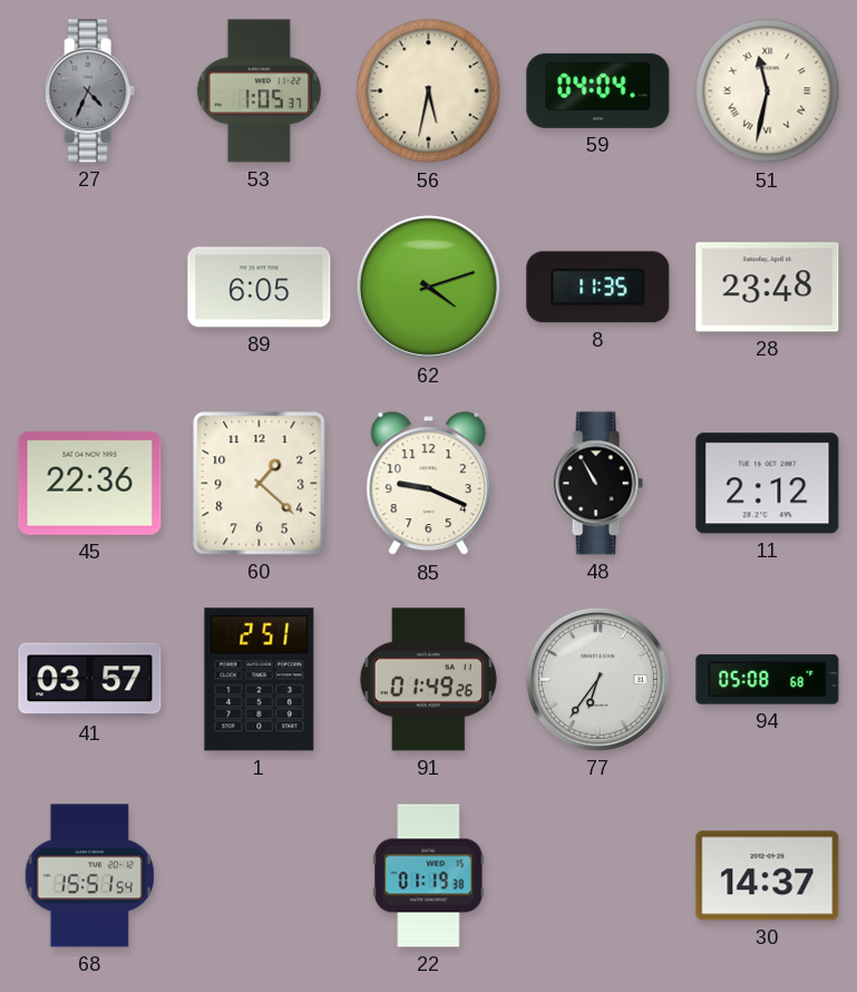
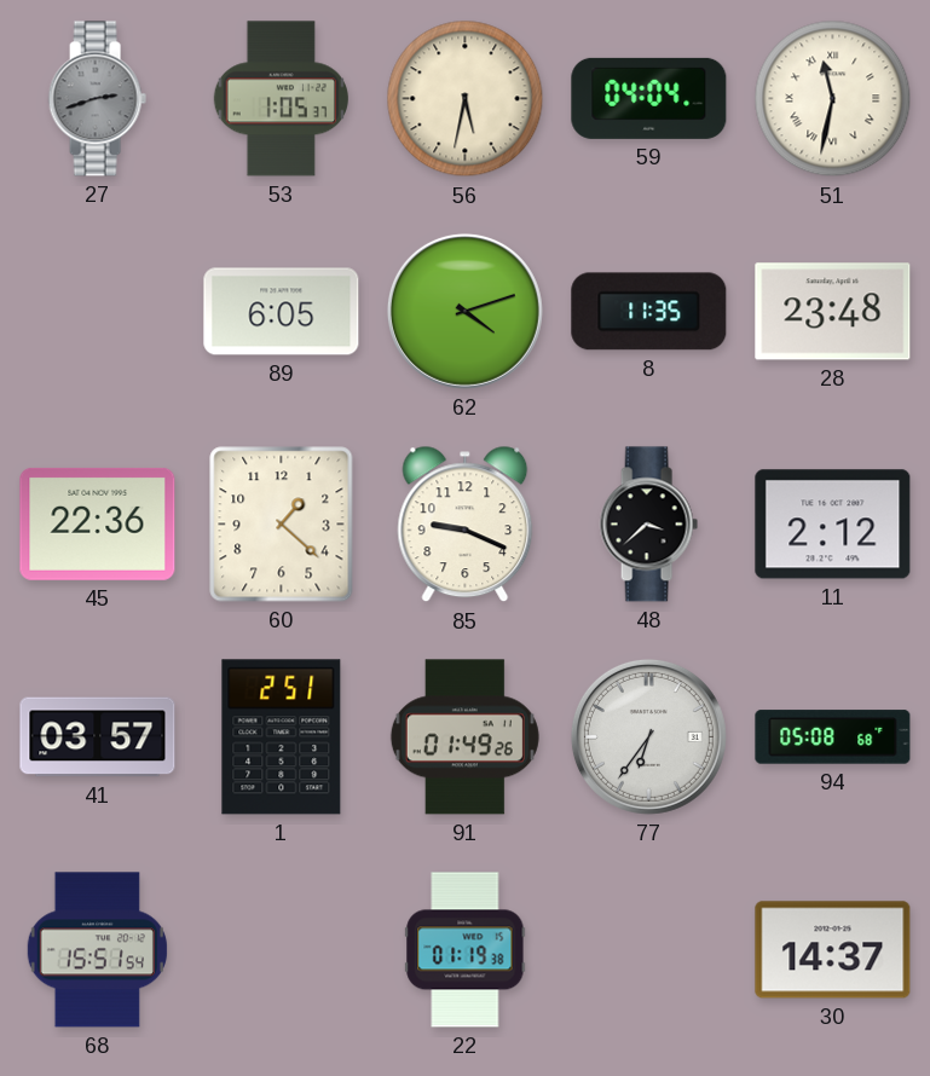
27: 4:34 -> 2:42
48: 10:55 -> 3:38
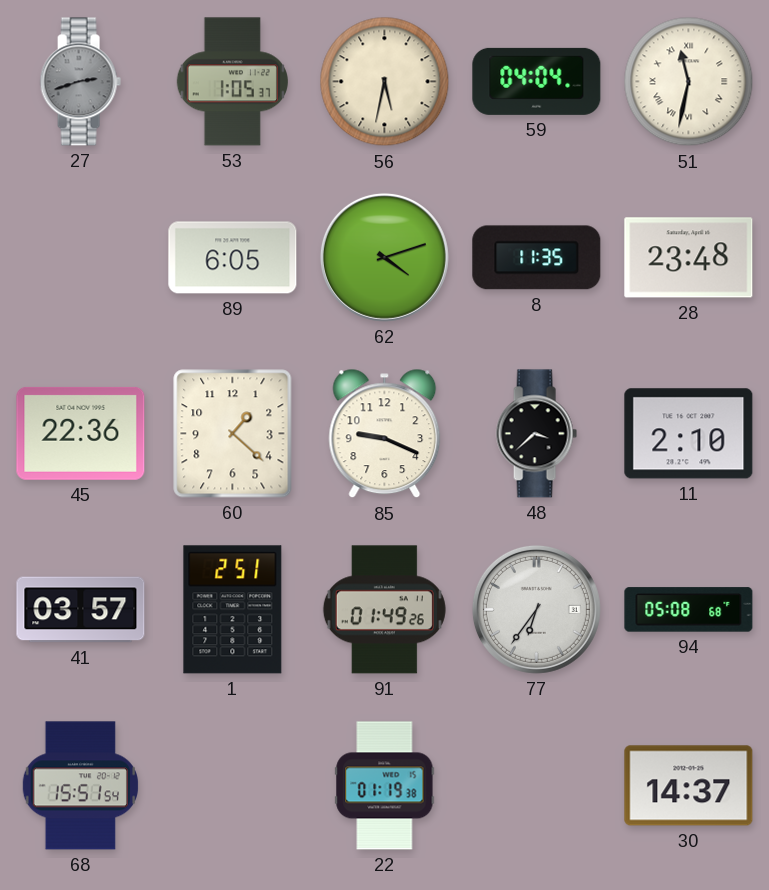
11: 2:12 -> 2:10
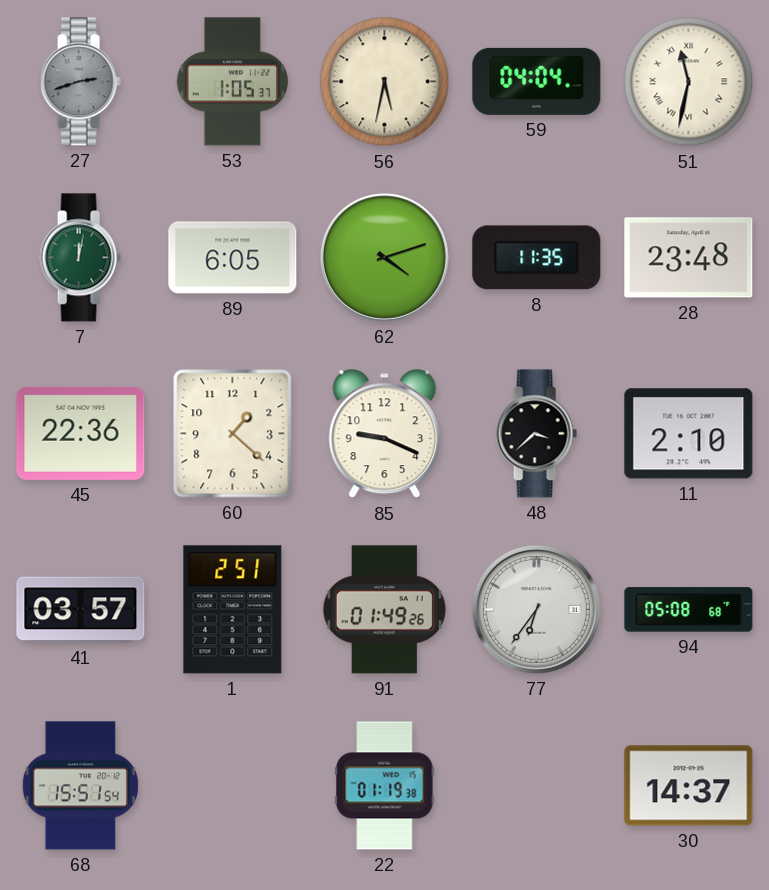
7: none -> 12:02
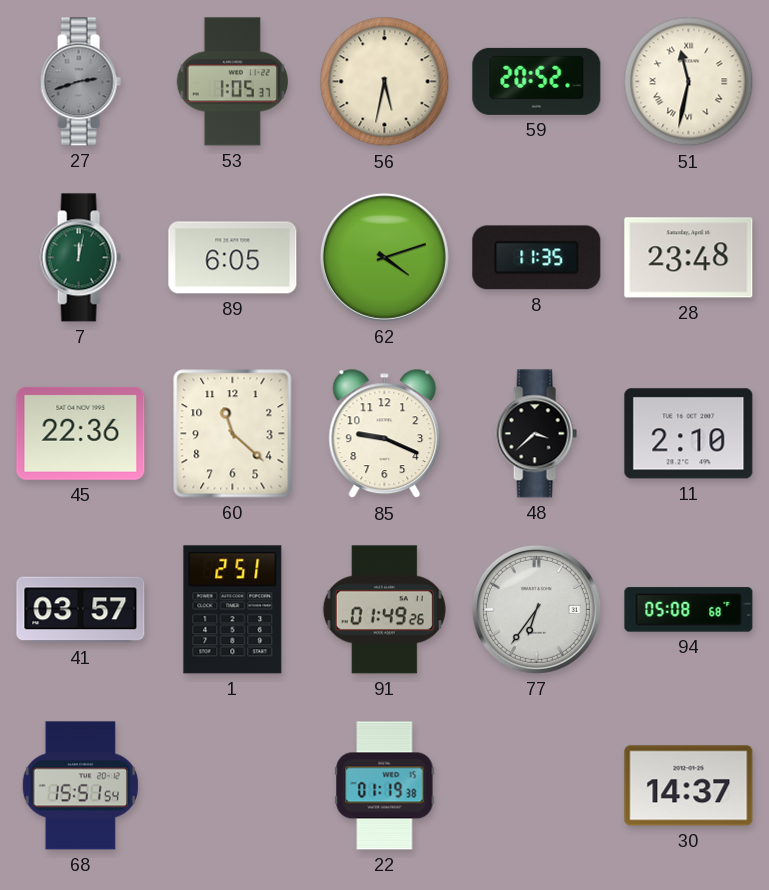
59: 04:04 -> 20:52
60: 1:22 -> 11:22
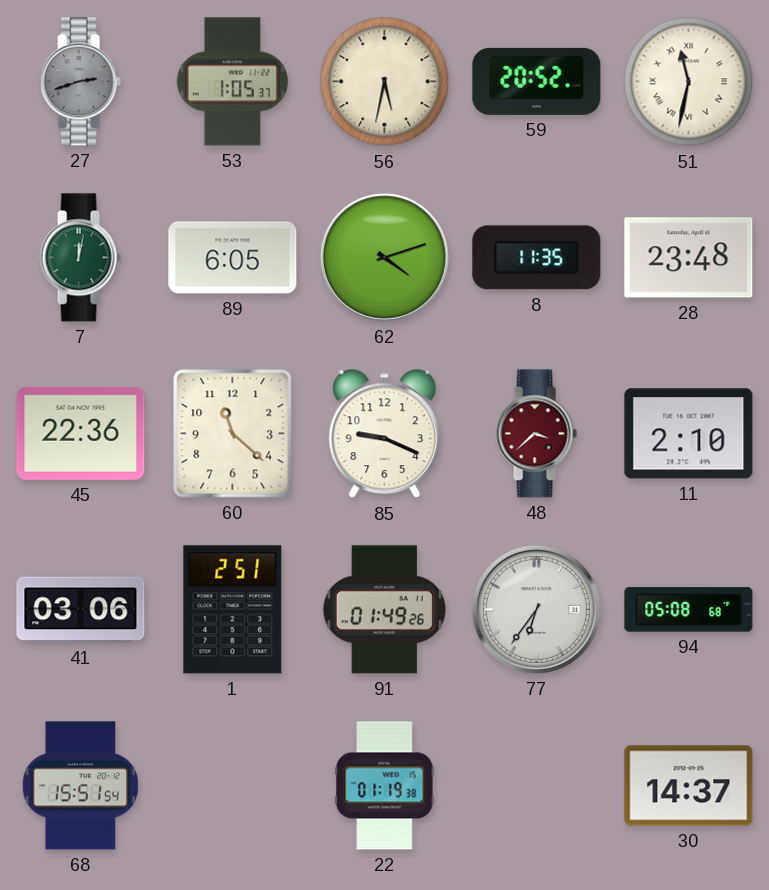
48 dial: black -> burgundy
41: 03:57 -> 03:06
